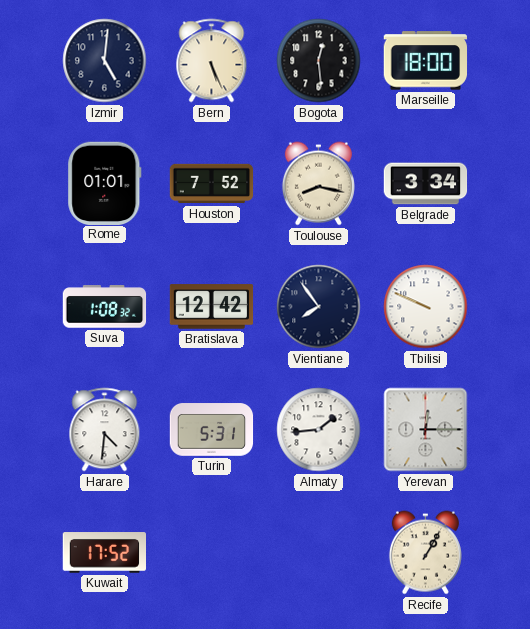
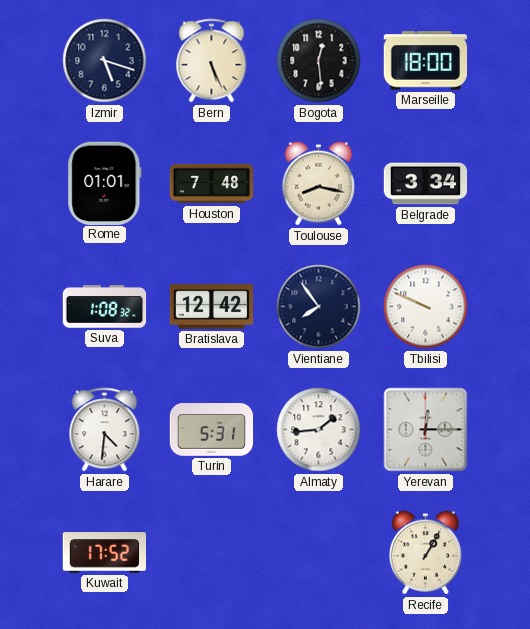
Izmir: 5:01 -> 5:18
Houston: 7:52 -> 7:48
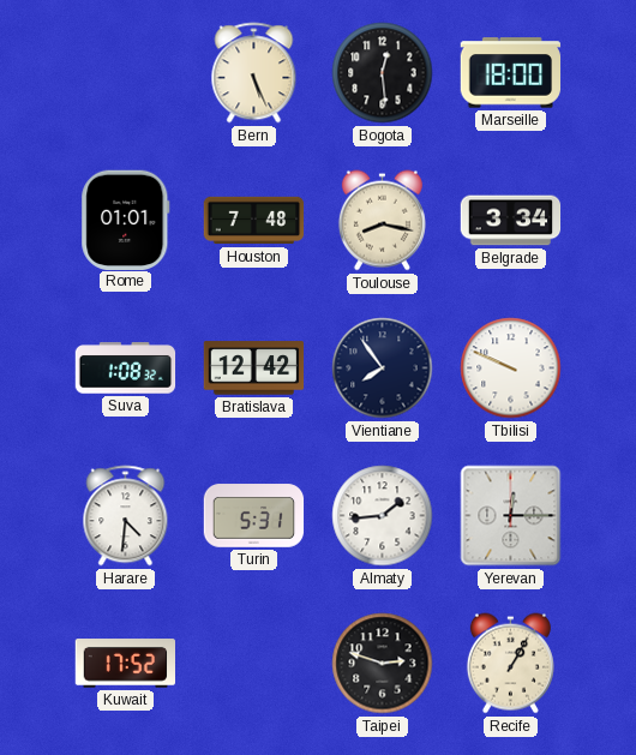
Izmir: 5:18 -> none
Taipei: none -> 2:48
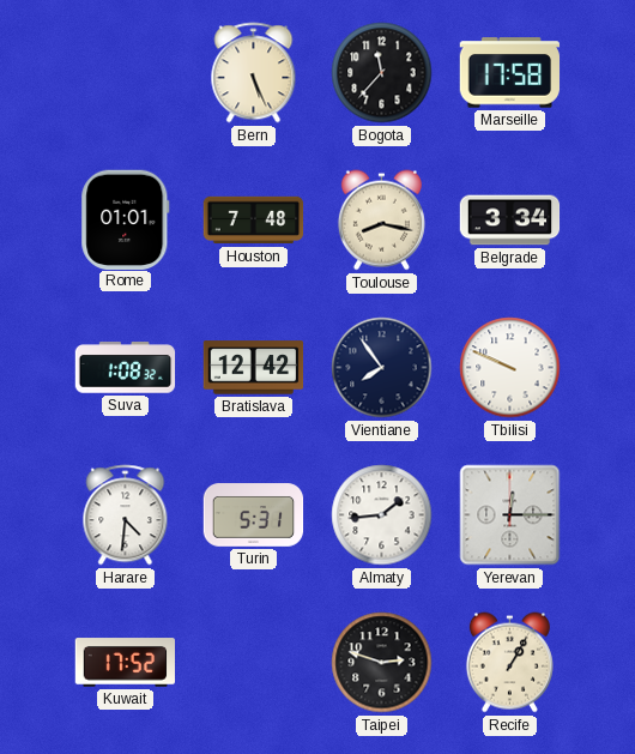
Bogota: 12:29 -> 11:37
Marseille: 18:00 -> 17:58
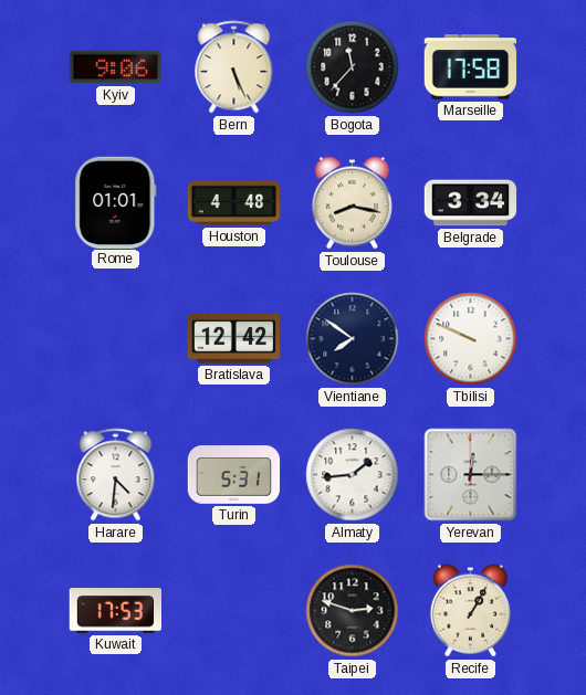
Kyiv: none -> 9:06
Houston: 7:48 -> 4:48
Suva: 1:08 -> none
Vientiane: 7:54 -> 7:51
Kuwait: 17:52 -> 17:53
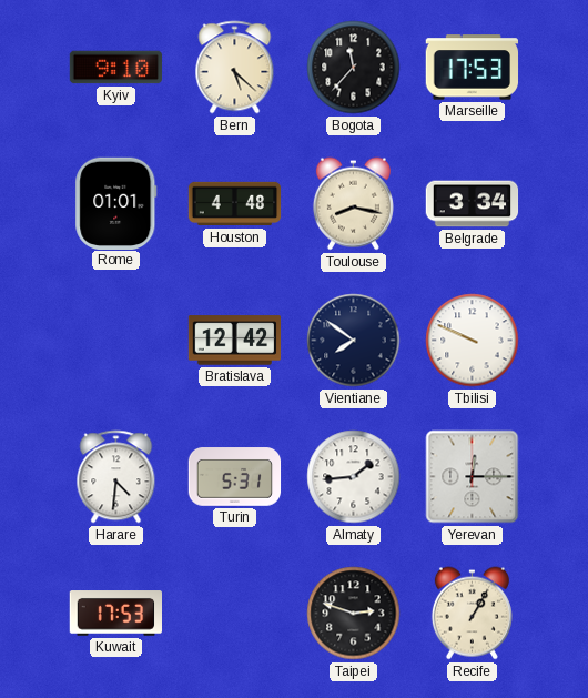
Kyiv: 9:06 -> 9:10
Bern: 5:26 -> 5:22
Marseille: 17:58 -> 17:53
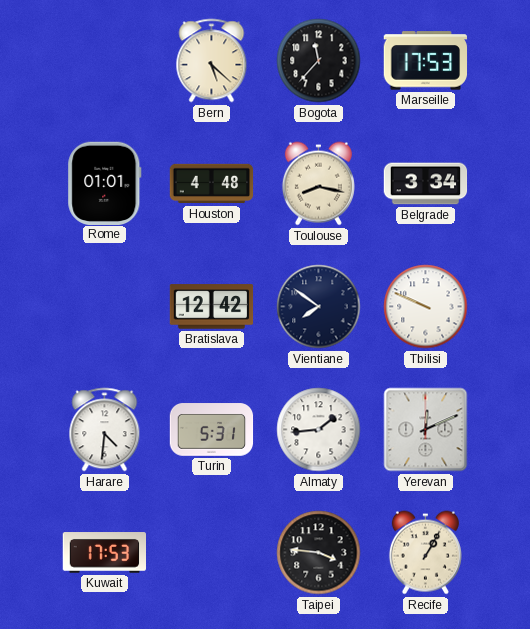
Kyiv: 9:10 -> none
Yerevan: 12:15 -> 12:11
Taipei: 2:48 -> 3:46
